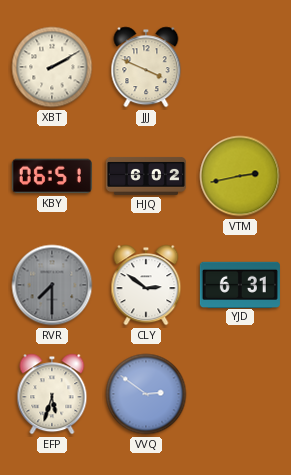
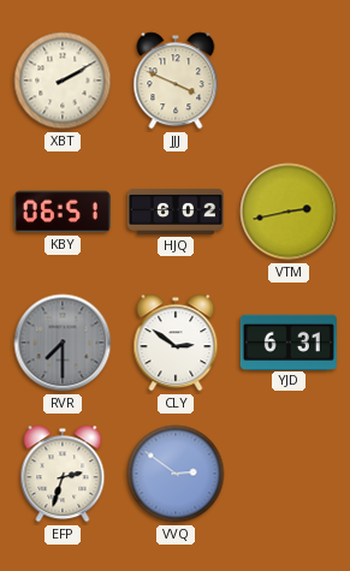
EFP: 5:33 -> 2:33
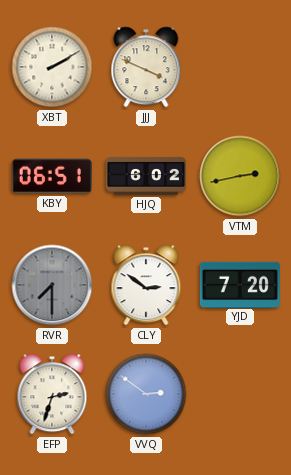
YJD: 6:31 -> 7:20
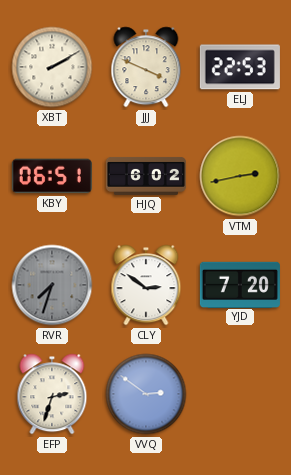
ELJ: none -> 22:53
RVR: 7:30 -> 7:33
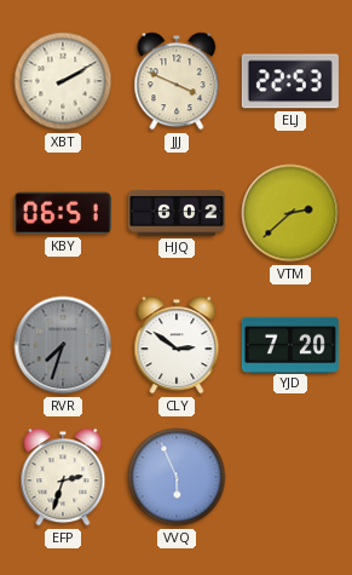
VTM: 2:43 -> 2:38
VVQ: 2:51 -> 5:56
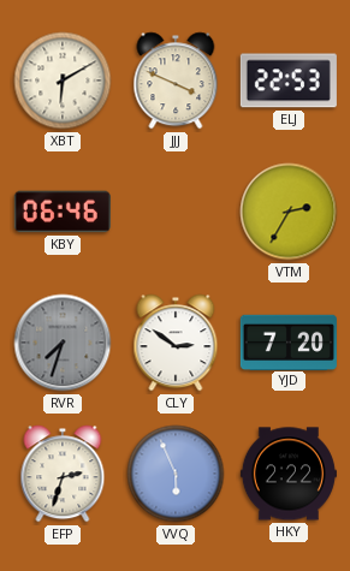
XBT: 2:10 -> 6:10
KBY: 06:51 -> 06:46
HJQ: 6:02 -> none
VTM: 2:38 -> 2:35
HKY: none -> 2:22
